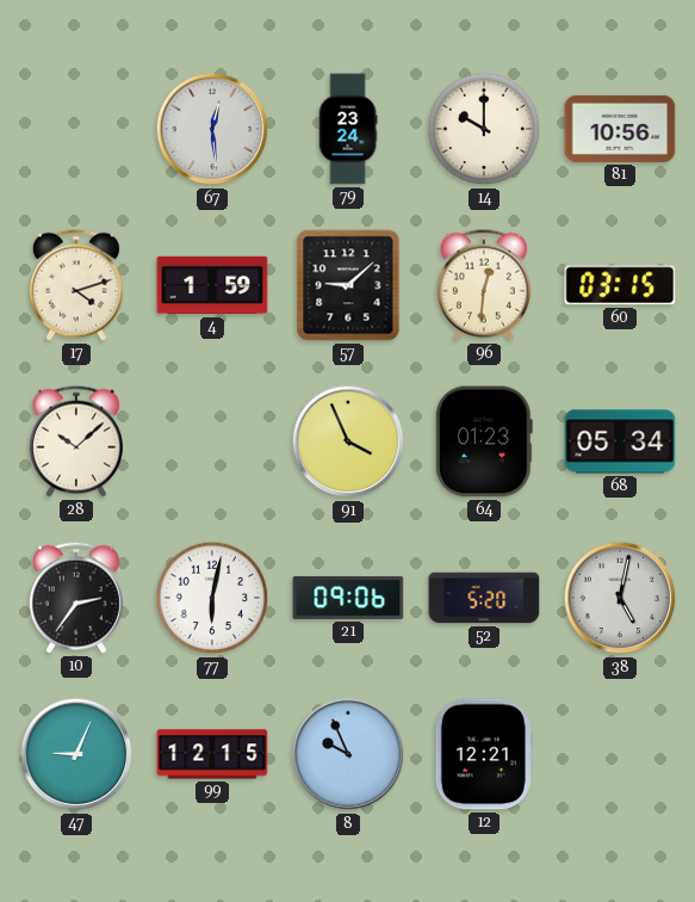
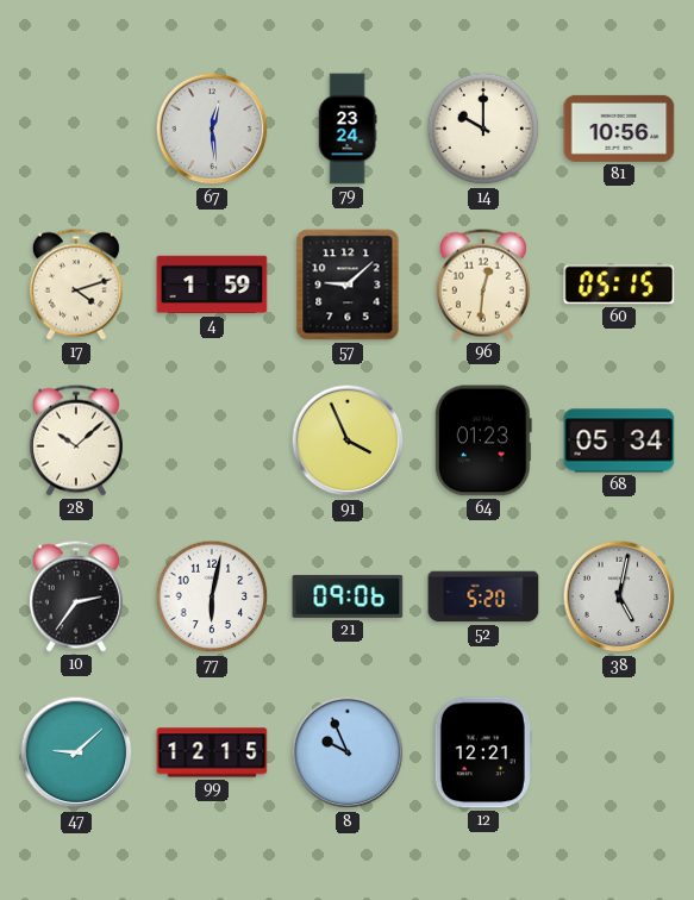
60: 03:15 -> 05:15
47: 9:04 -> 9:08
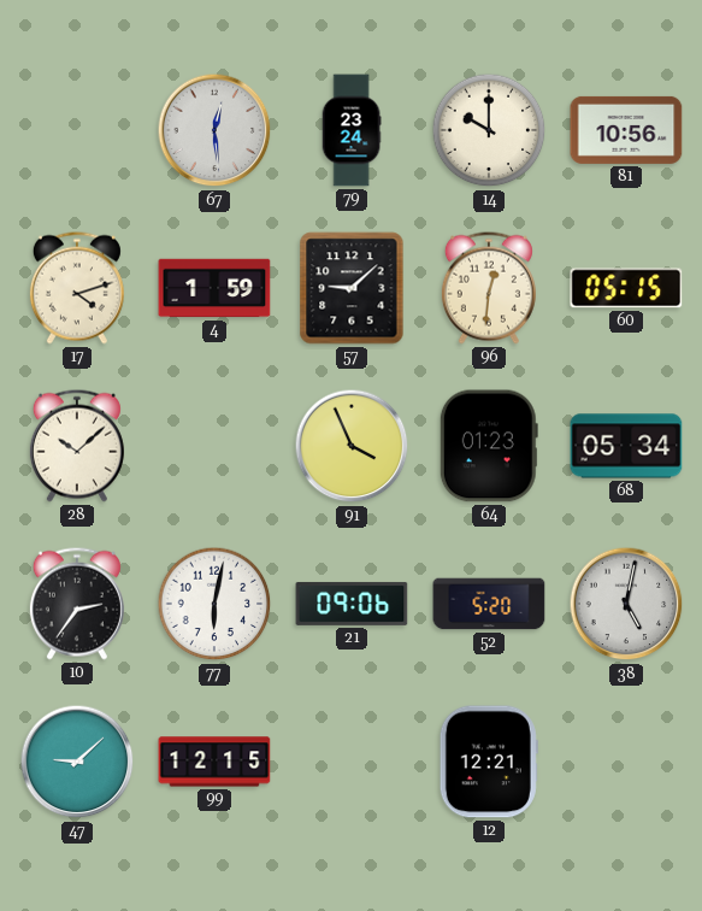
8: 9:56 -> none
